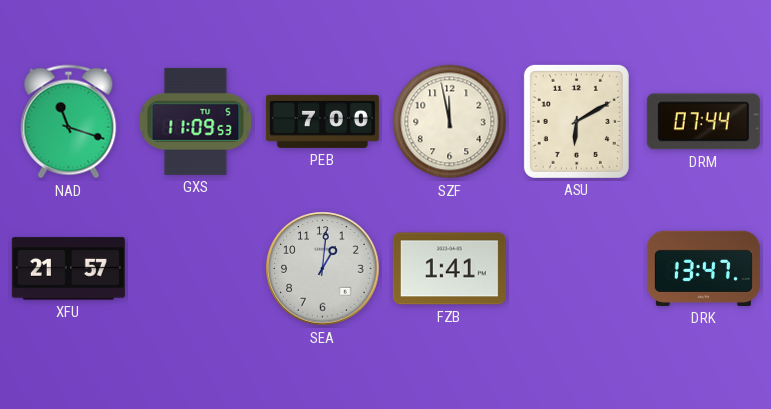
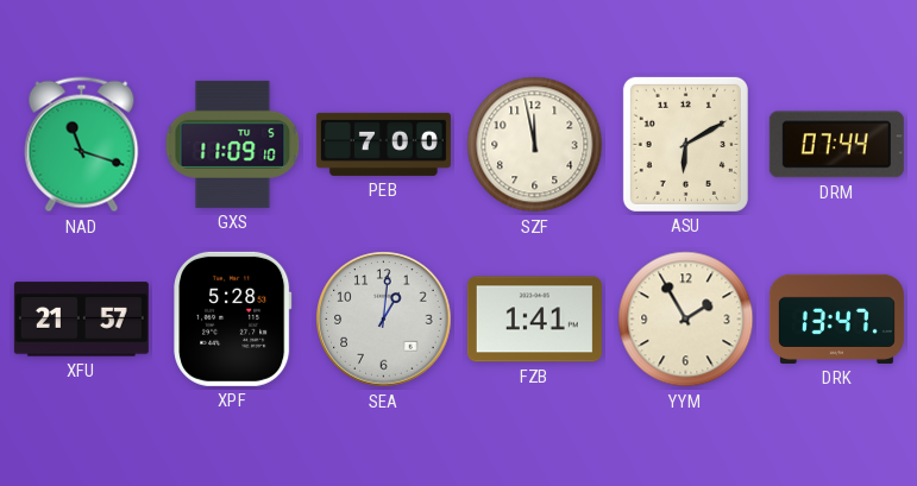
GXS: 11:09:53 -> 11:09:10
XPF: none -> 5:28
YYM: none -> 1:55
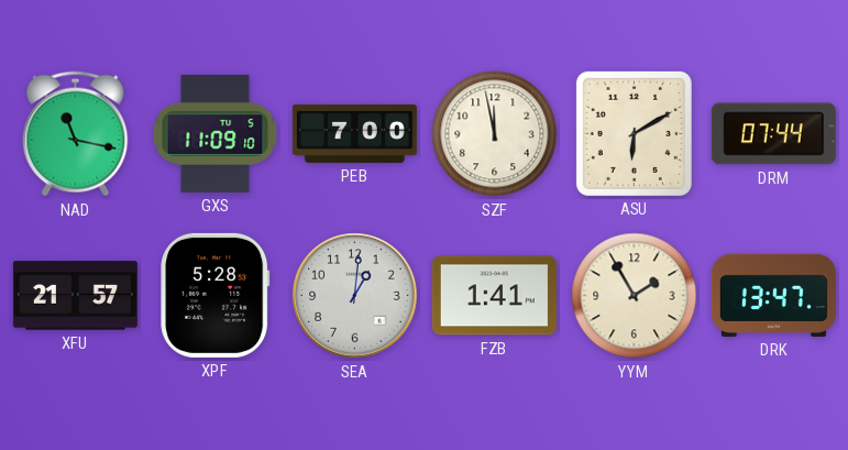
NAD: 11:18 -> 11:17
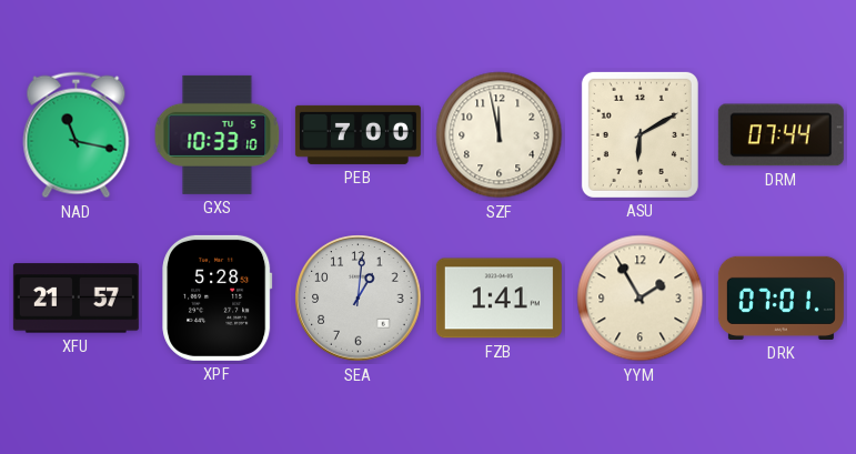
GXS: 11:09 -> 10:33
DRK: 13:47 -> 07:01
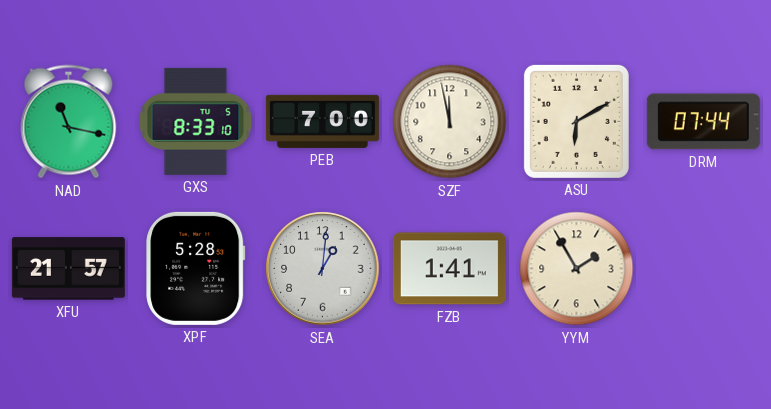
GXS: 10:33 -> 8:33
DRK: 07:01 -> none
